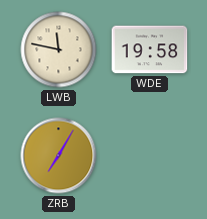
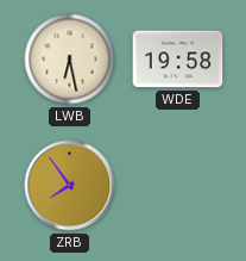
LWB: 11:47 -> 6:28
ZRB: 7:05 -> 7:54
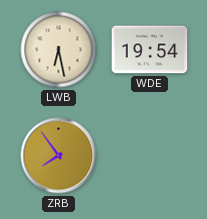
WDE: 19:58 -> 19:54
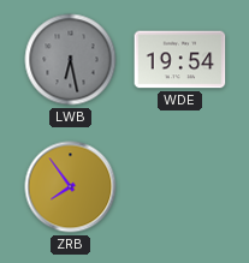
LWB dial: cream -> grey
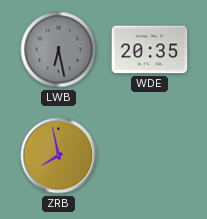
WDE: 19:54 -> 20:35
ZRB: 7:54 -> 7:58
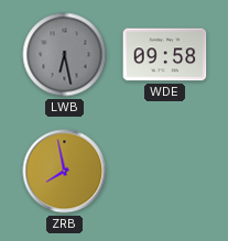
WDE: 20:35 -> 09:58
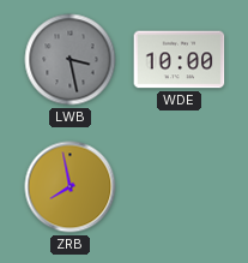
LWB: 6:28 -> 3:28
WDE: 09:58 -> 10:00
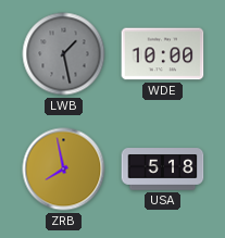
LWB: 3:28 -> 1:28
USA: none -> 5:18
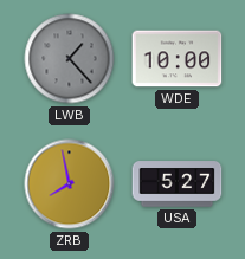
LWB: 1:28 -> 1:23
USA: 5:18 -> 5:27
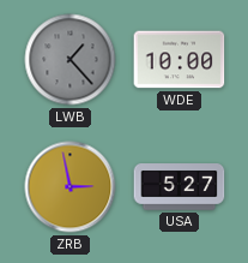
ZRB: 7:58 -> 2:58
